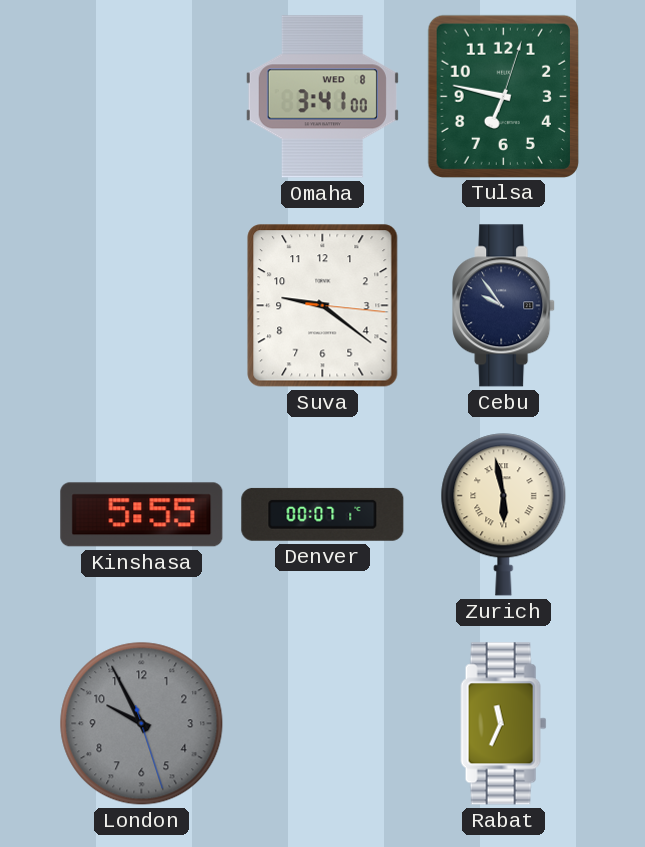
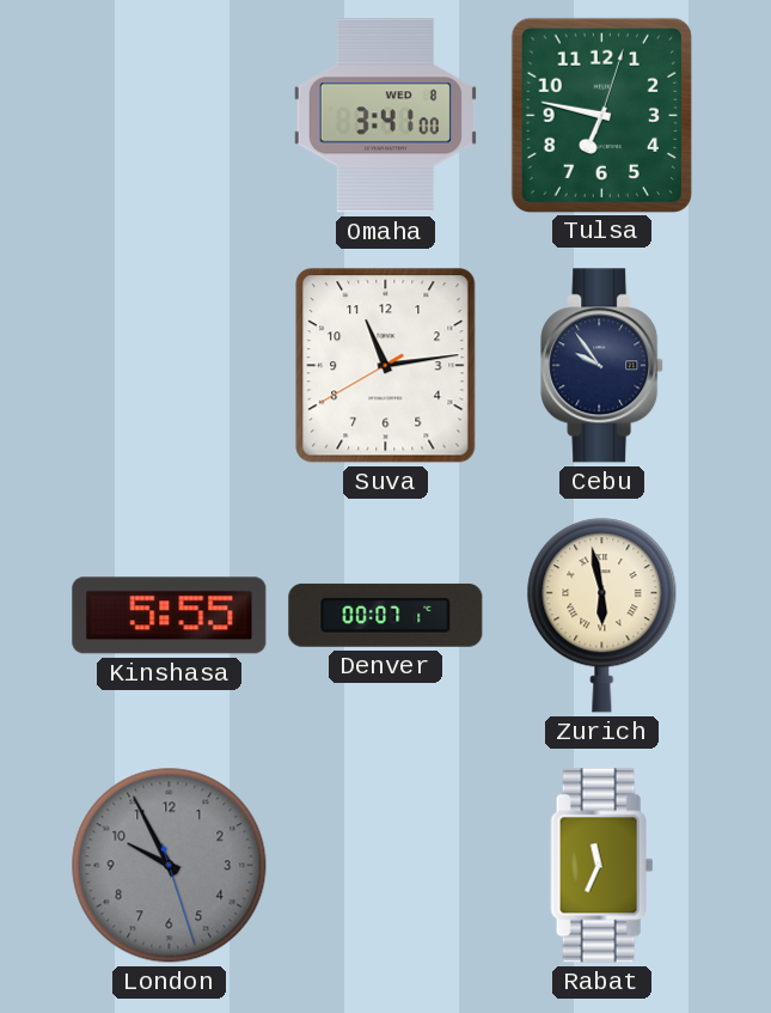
Suva: 9:21 -> 11:13
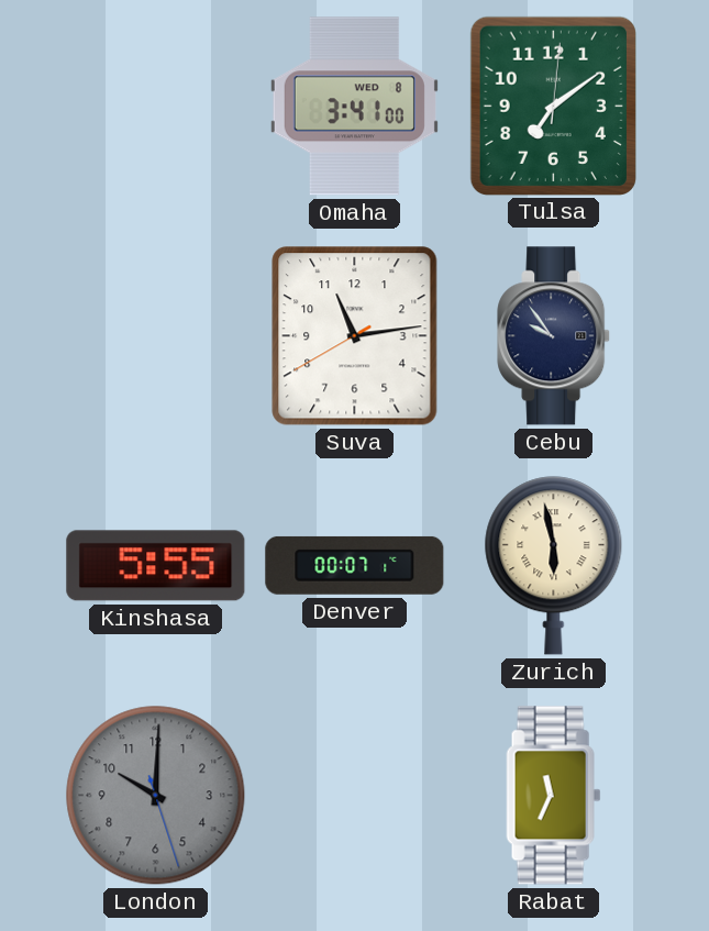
Tulsa: 6:47 -> 7:09
London: 9:55 -> 10:00
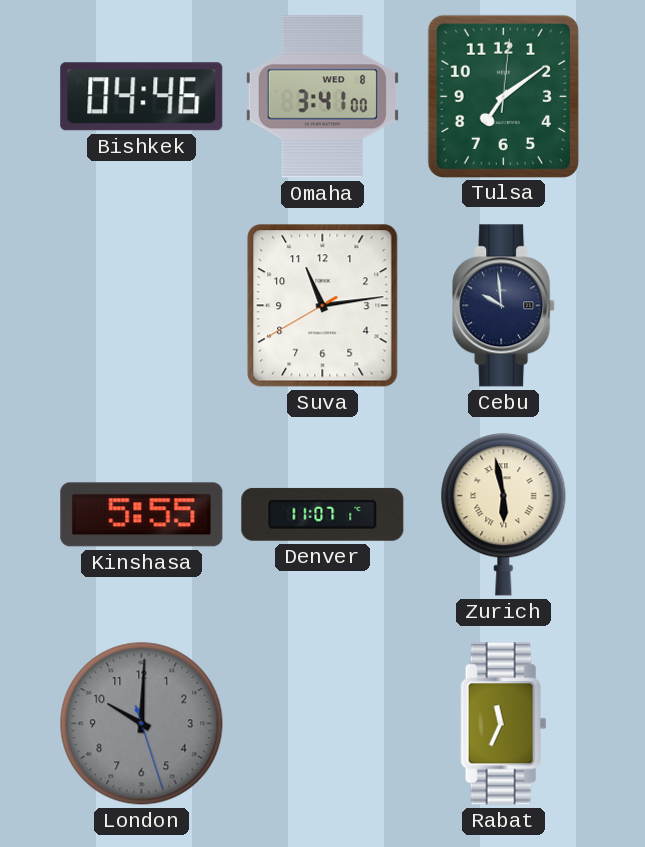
Bishkek: none -> 04:46
Cebu: 9:54 -> 9:59
Denver: 00:07 -> 11:07
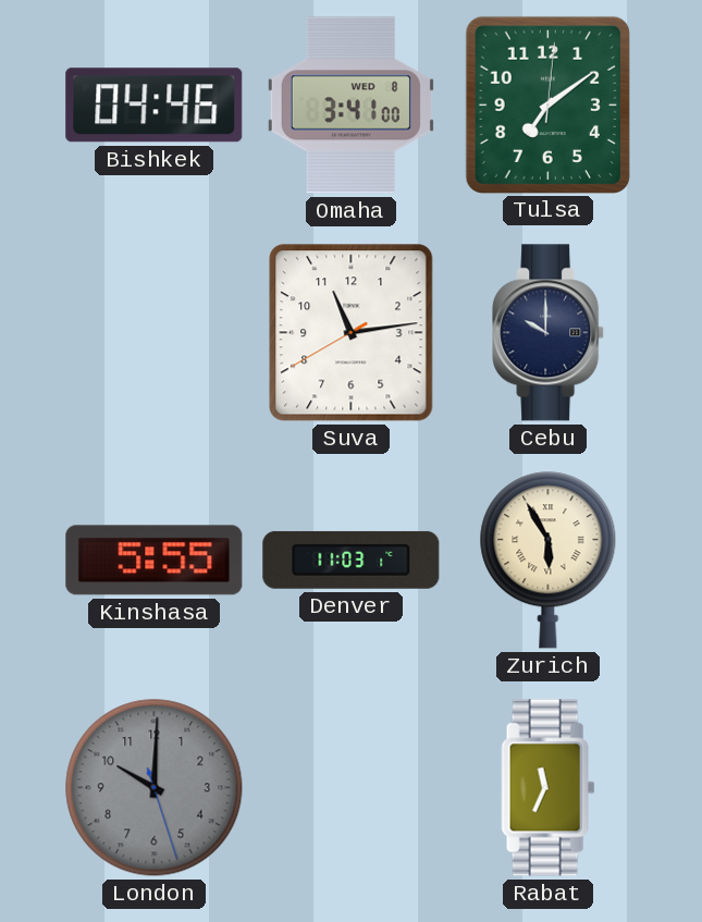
Cebu: 9:59 -> 10:00
Denver: 11:07 -> 11:03
Zurich: 5:58 -> 5:55
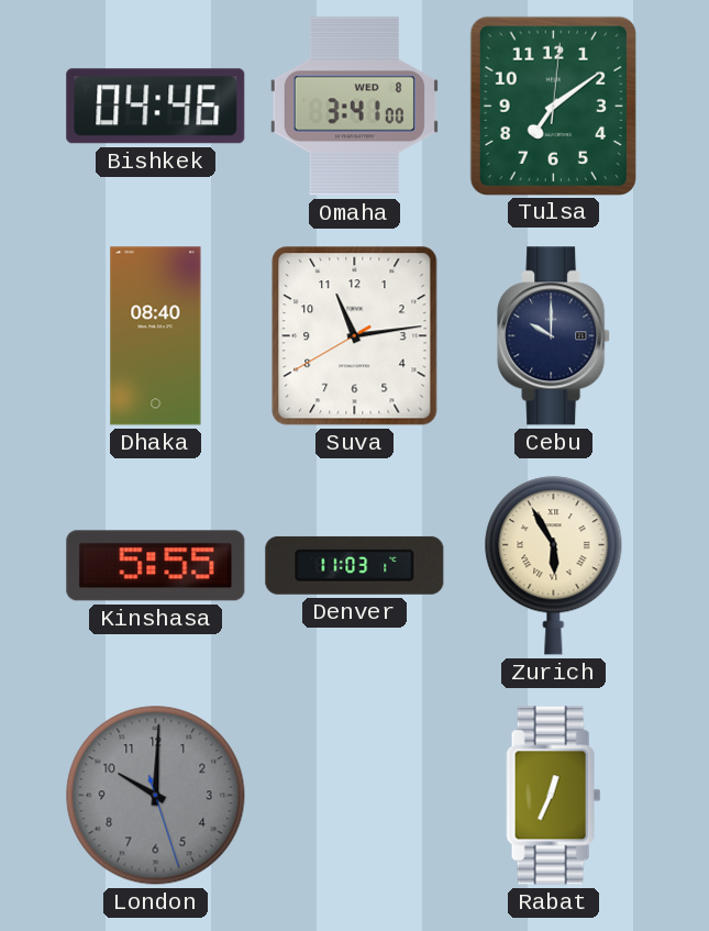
Dhaka: none -> 08:40
Rabat: 11:34 -> 12:34
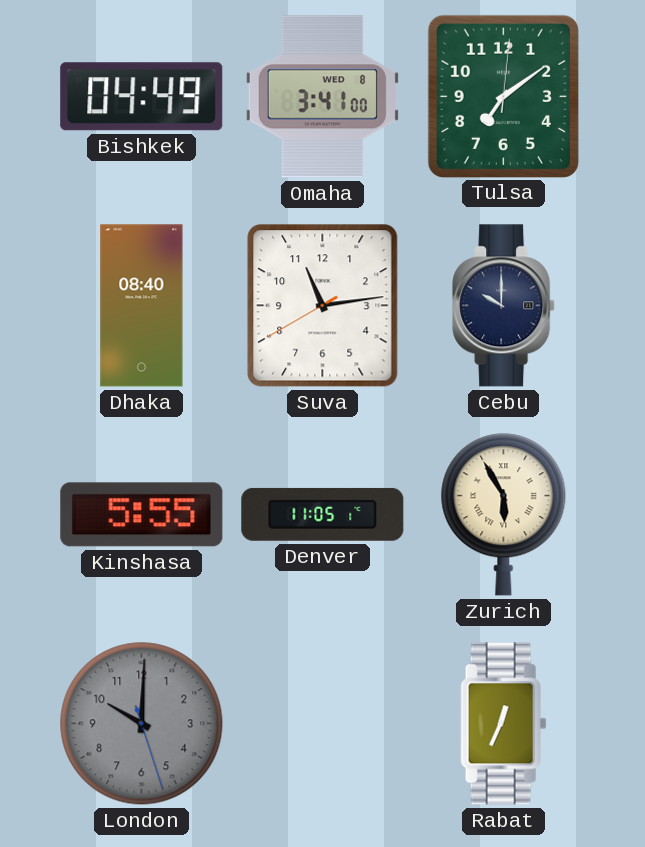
Bishkek: 04:46 -> 04:49
Denver: 11:03 -> 11:05
